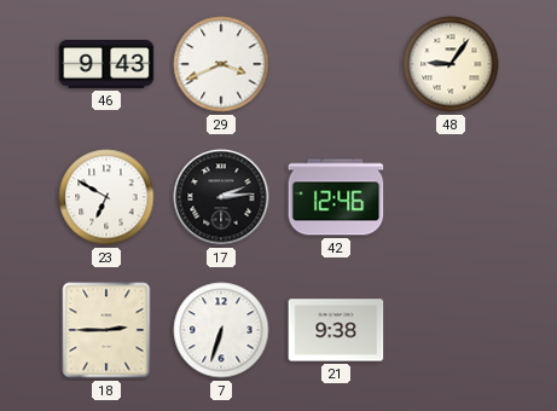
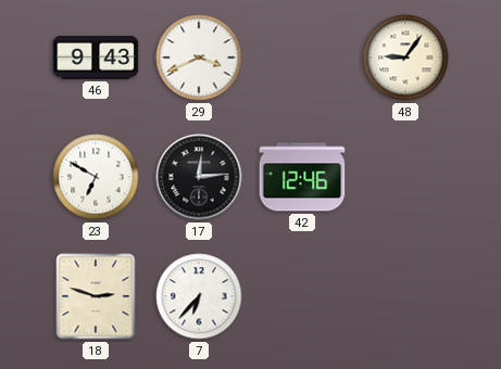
17: 2:14 -> 12:14
18: 2:45 -> 2:48
7: 6:33 -> 6:37
21: 9:38 -> none
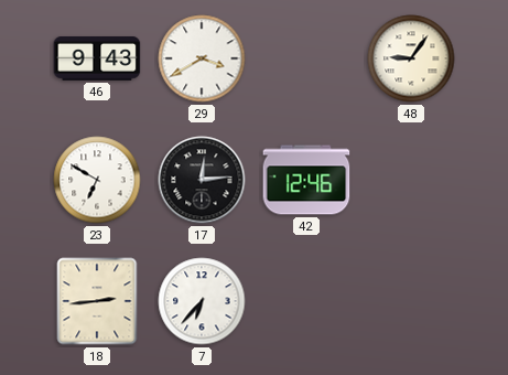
29: 3:41 -> 3:40
18: 2:48 -> 2:44
